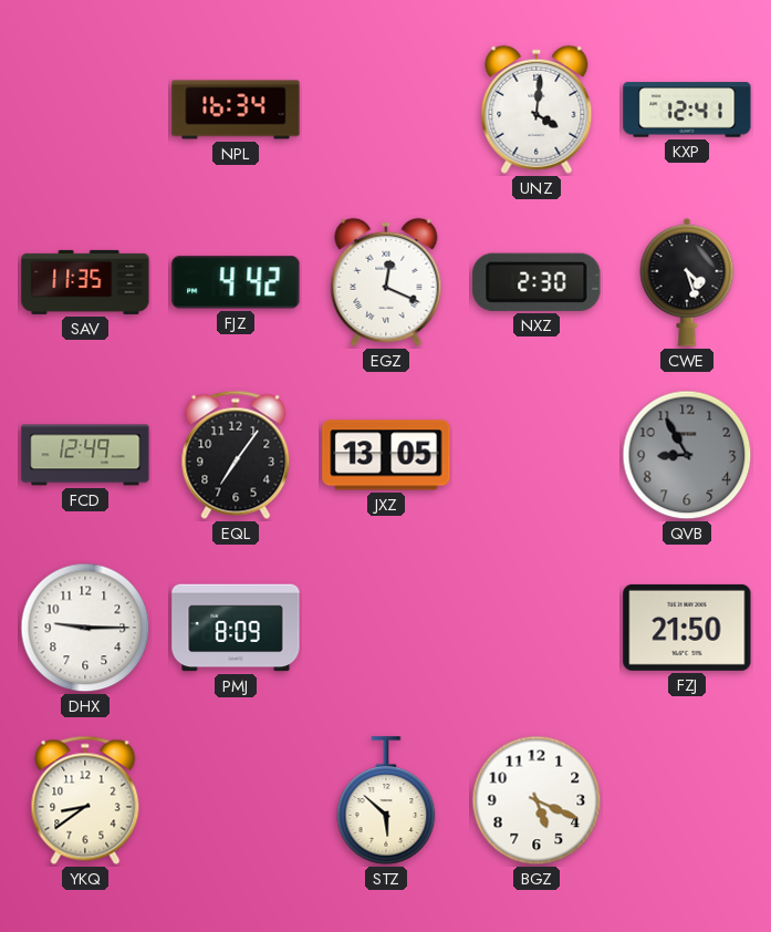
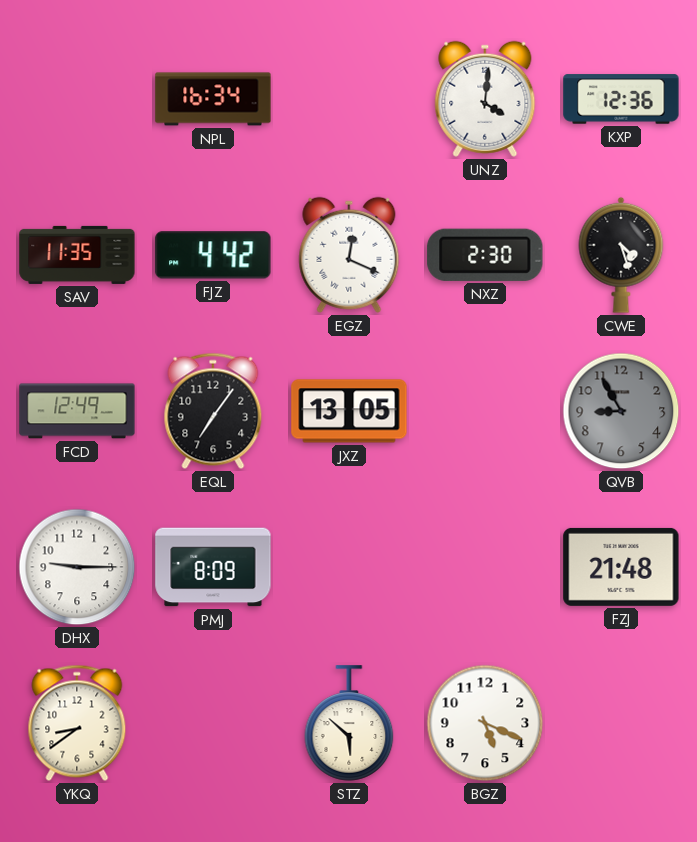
KXP: 12:41 -> 12:36
FZJ: 21:50 -> 21:48
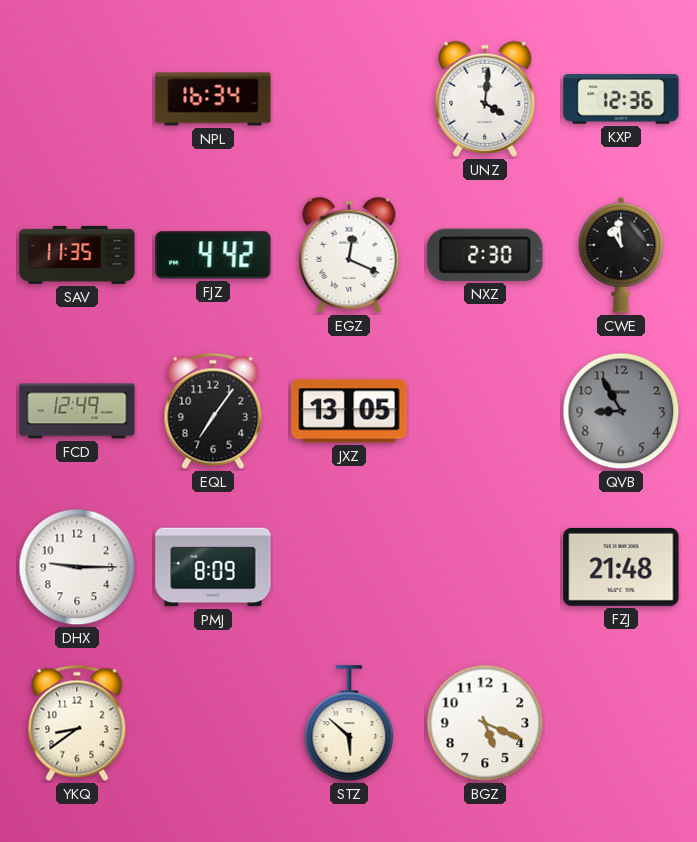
CWE: 4:27 -> 10:59
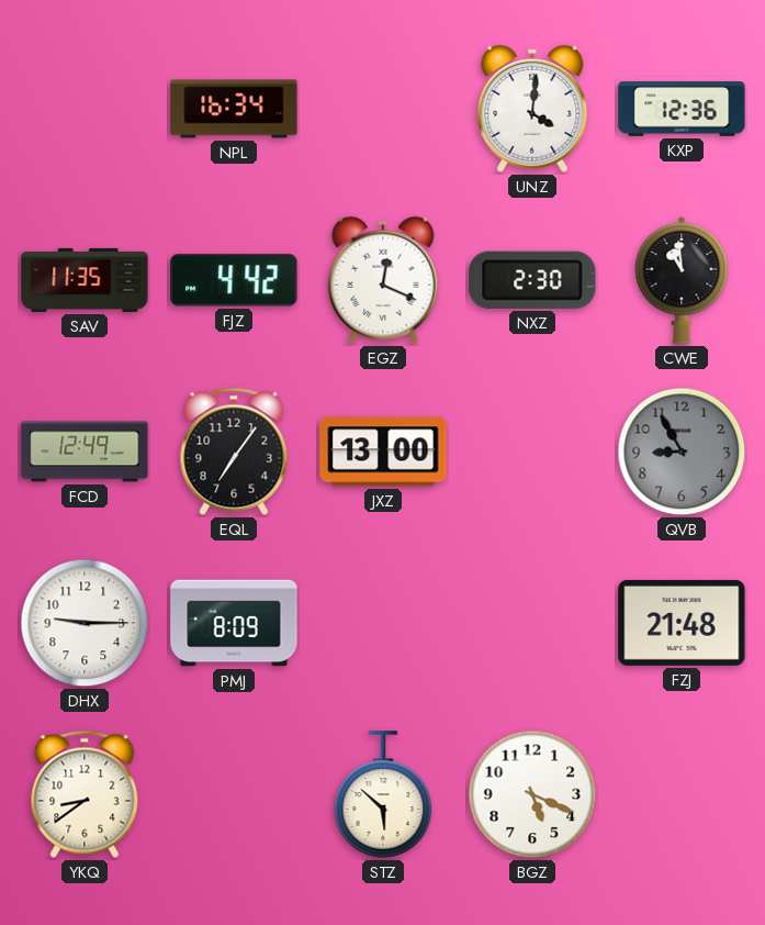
JXZ: 13:05 -> 13:00
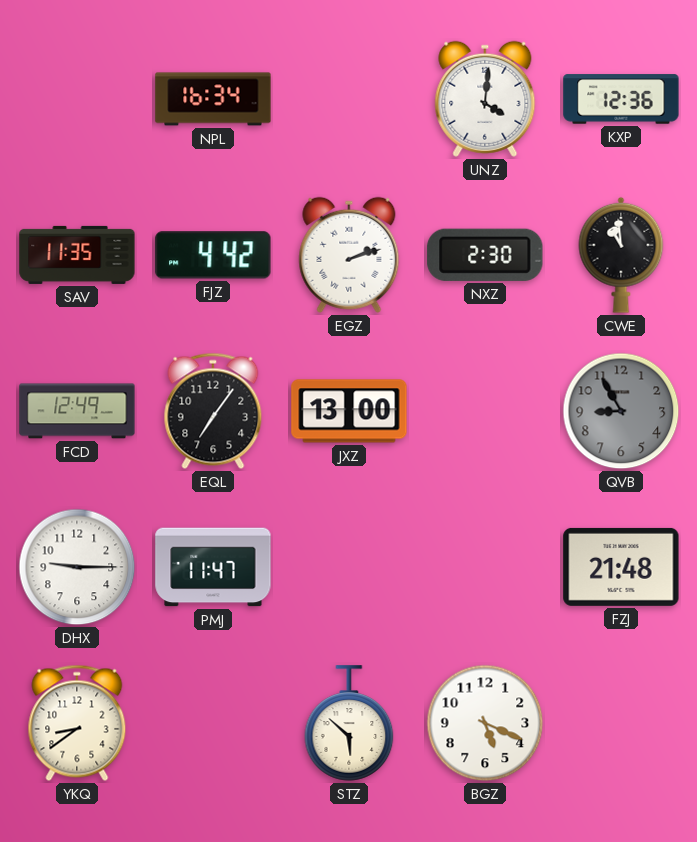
EGZ: 12:19 -> 2:12
PMJ: 8:09 -> 11:47
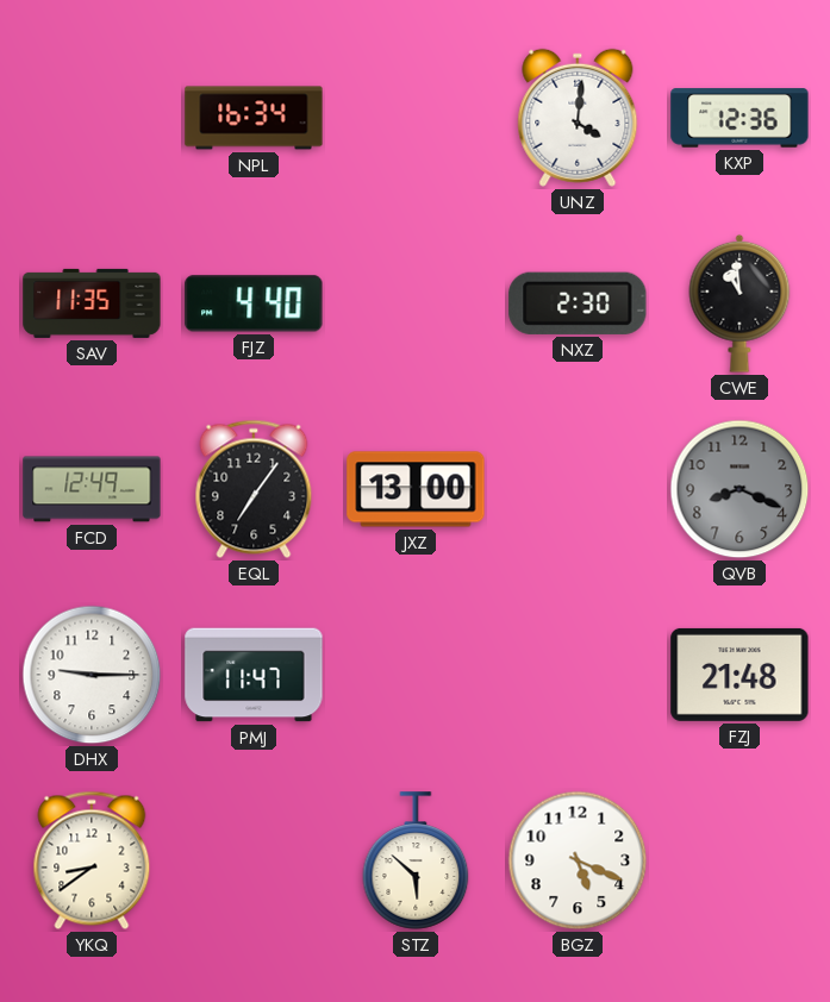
FJZ: 4:42 -> 4:40
EGZ: 2:12 -> none
QVB: 8:55 -> 8:19
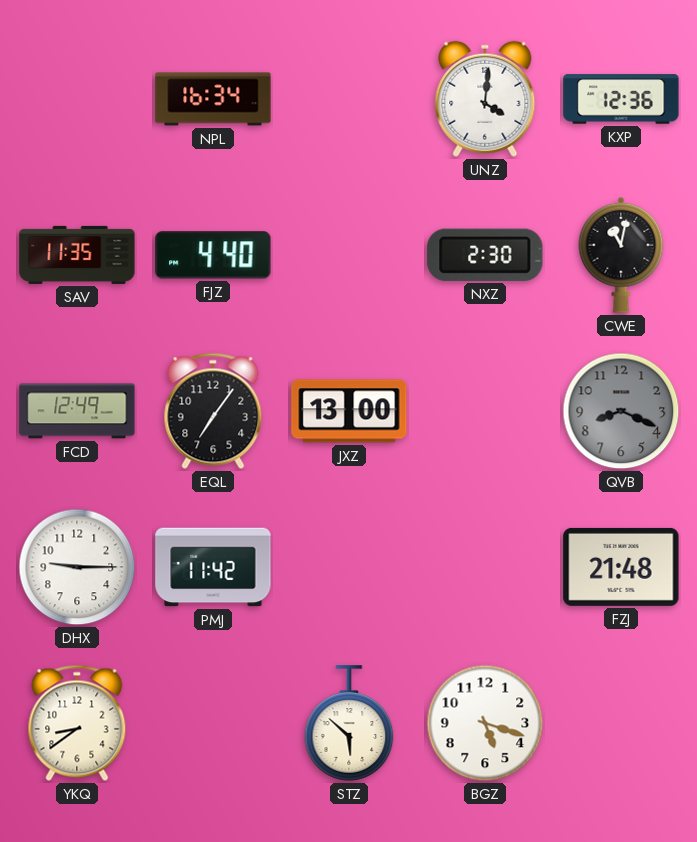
CWE: 10:59 -> 11:02
PMJ: 11:47 -> 11:42
BGZ: 5:19 -> 5:18
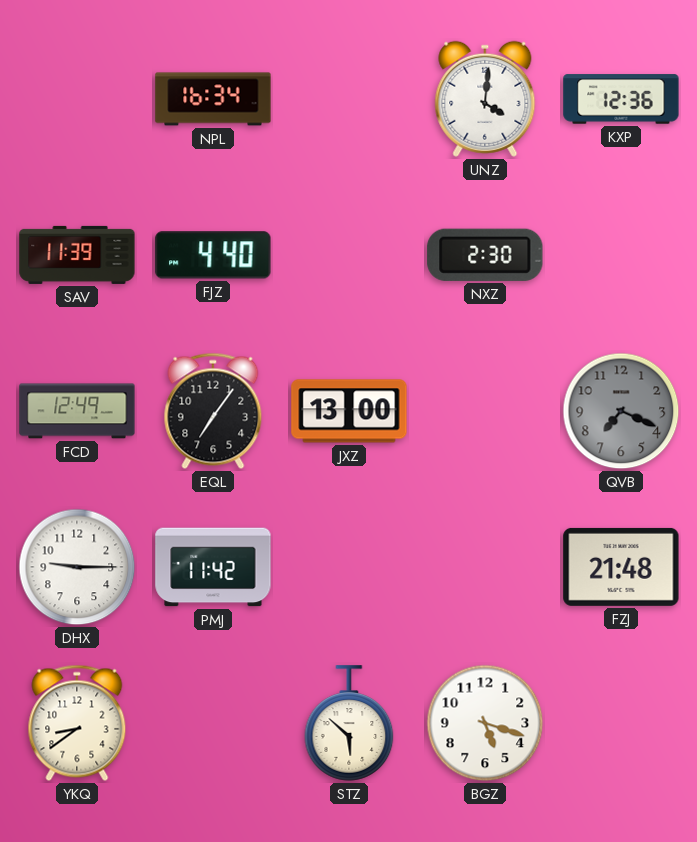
SAV: 11:35 -> 11:39
CWE: 11:02 -> none
QVB: 8:19 -> 7:19
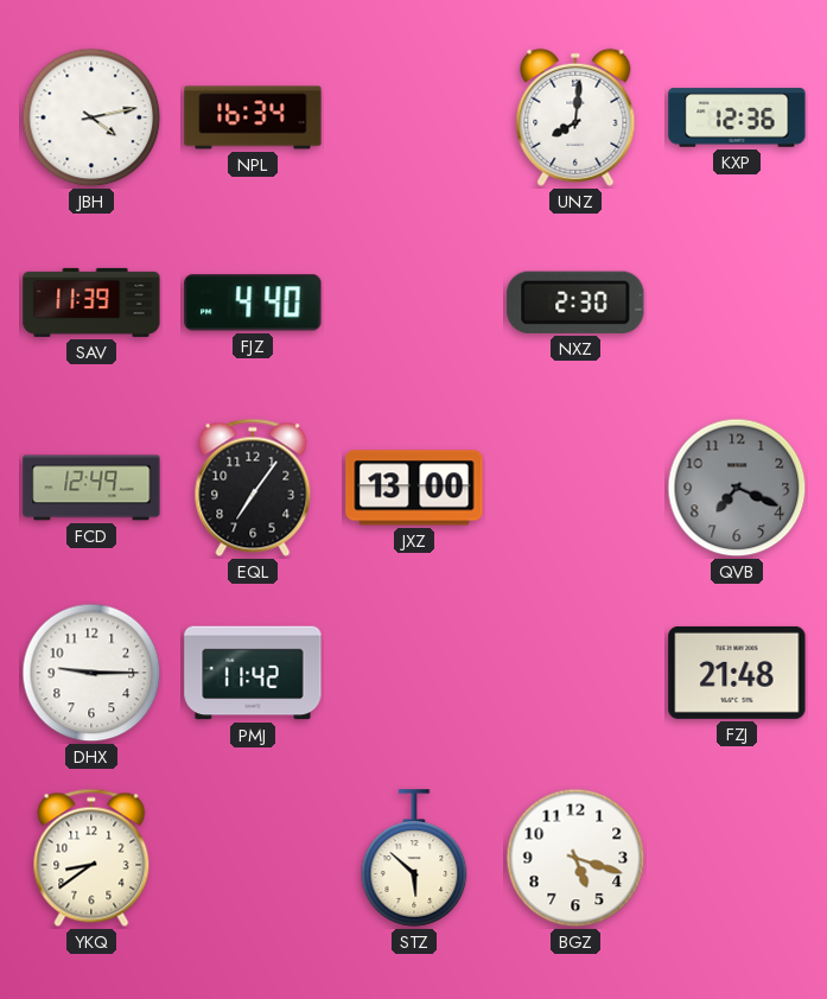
JBH: none -> 4:13
UNZ: 4:01 -> 8:01
